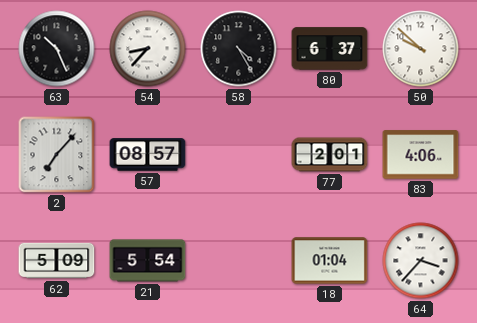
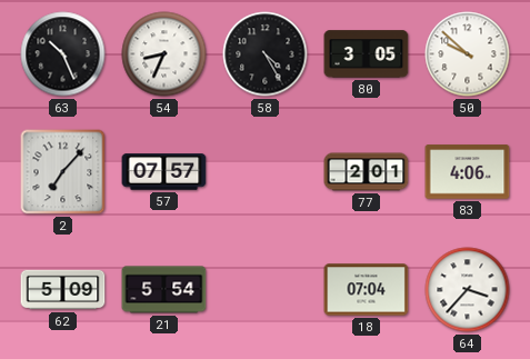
54: 8:37 -> 8:34
80: 6:37 -> 3:05
57: 08:57 -> 07:57
18: 01:04 -> 07:04
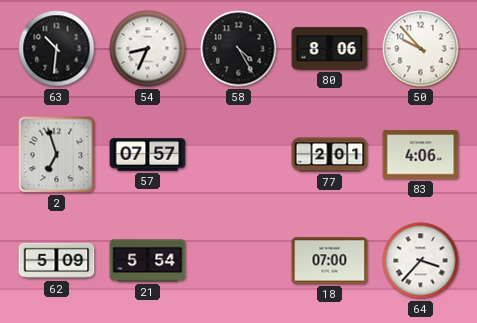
63: 10:26 -> 10:31
80: 3:05 -> 8:06
50: 9:52 -> 9:53
2: 7:07 -> 6:57
18: 07:04 -> 07:00
